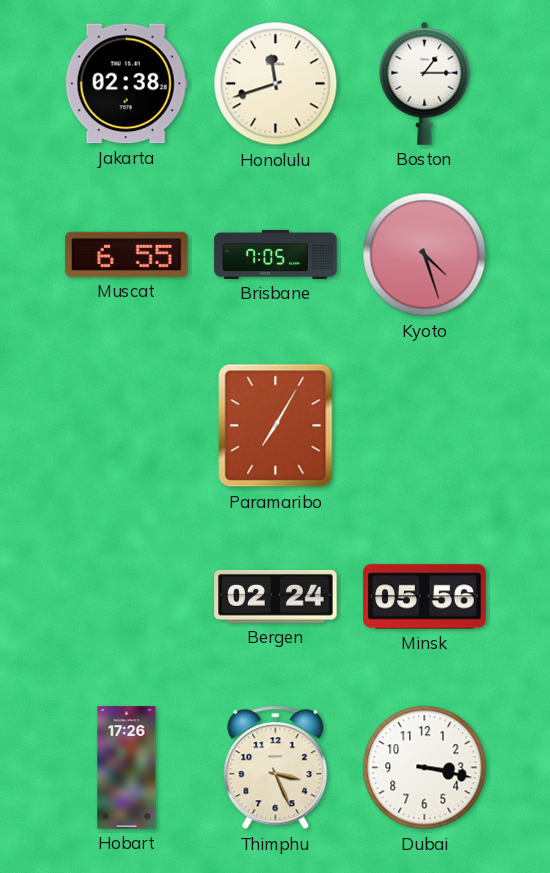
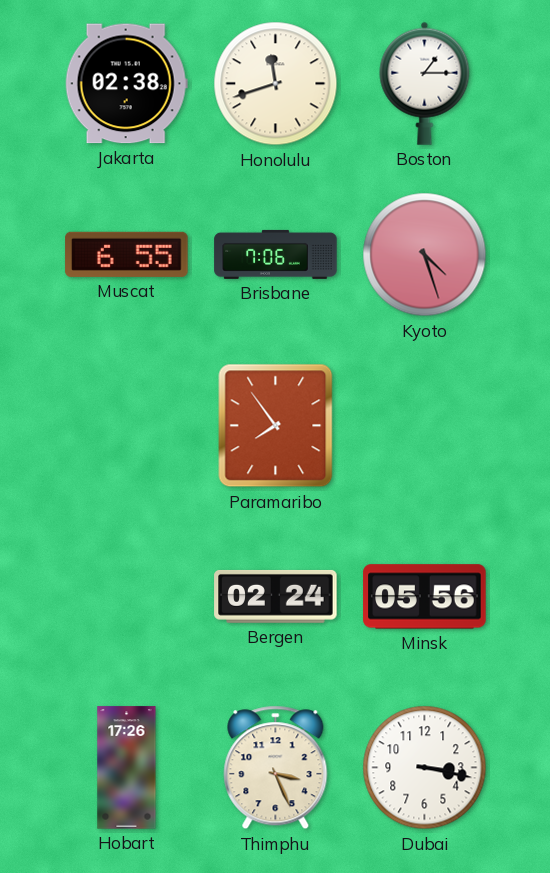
Brisbane: 7:05 -> 7:06
Paramaribo: 7:05 -> 7:54
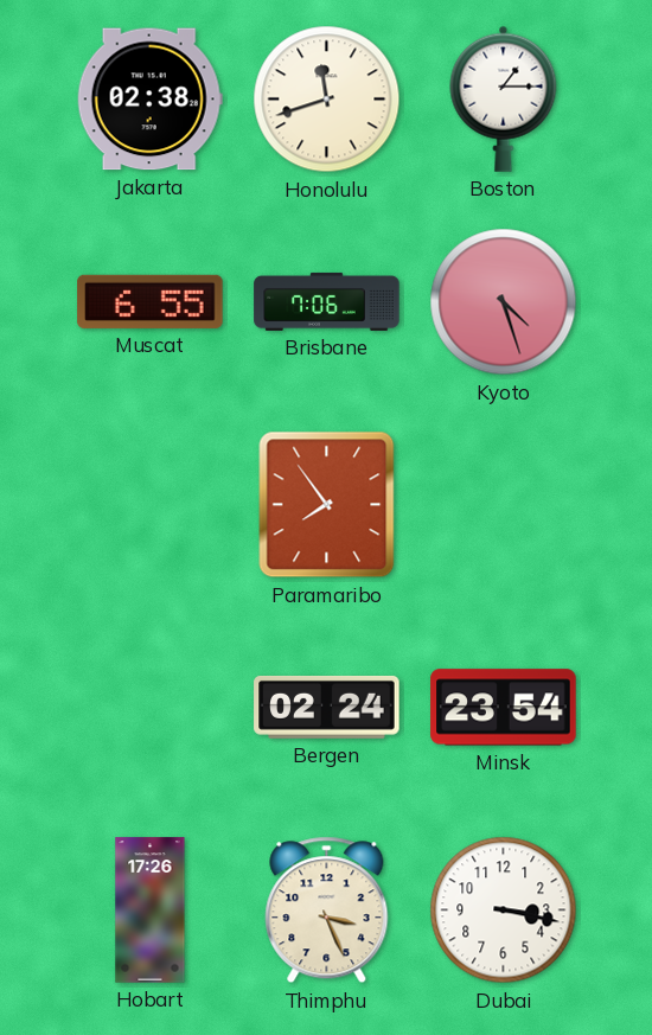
Minsk: 05:56 -> 23:54
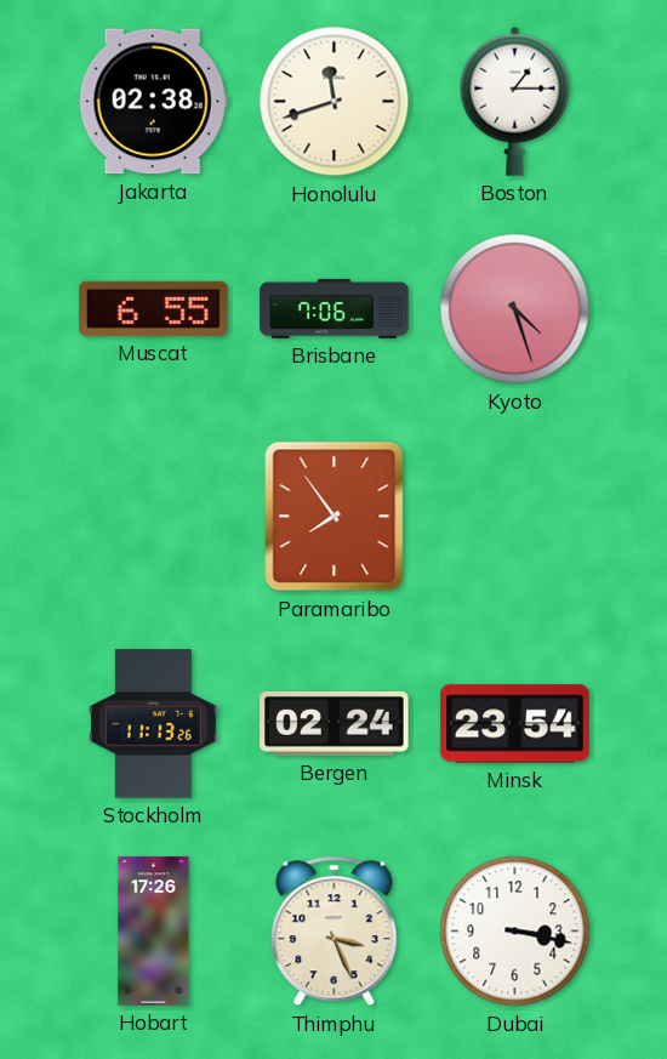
Stockholm: none -> 11:13
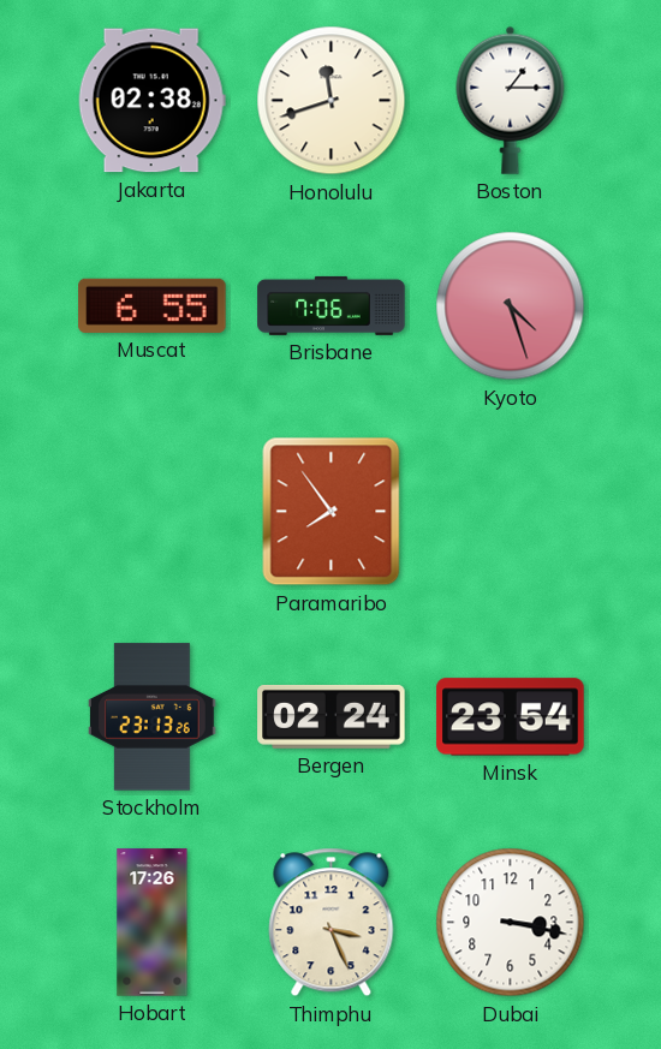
Stockholm: 11:13 -> 23:13
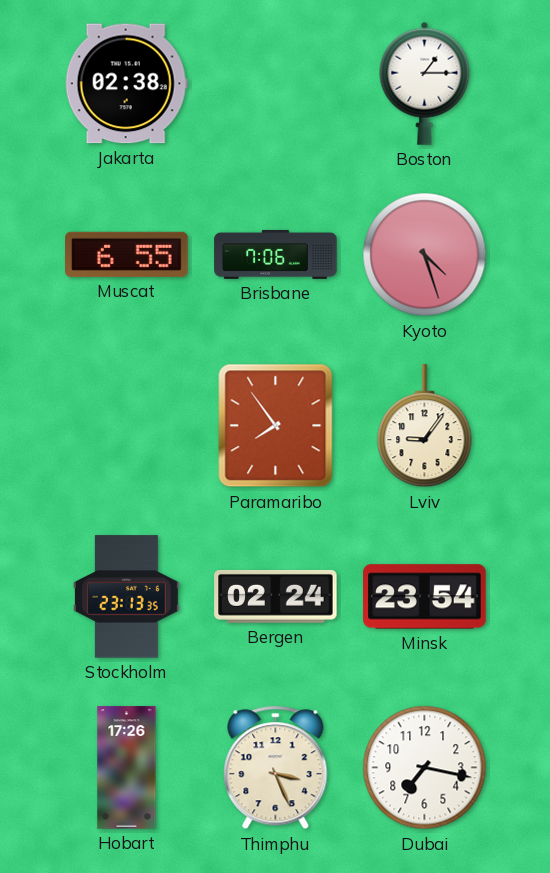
Honolulu: 11:42 -> none
Lviv: none -> 9:06
Stockholm: 23:13:26 -> 23:13:35
Dubai: 3:17 -> 7:17
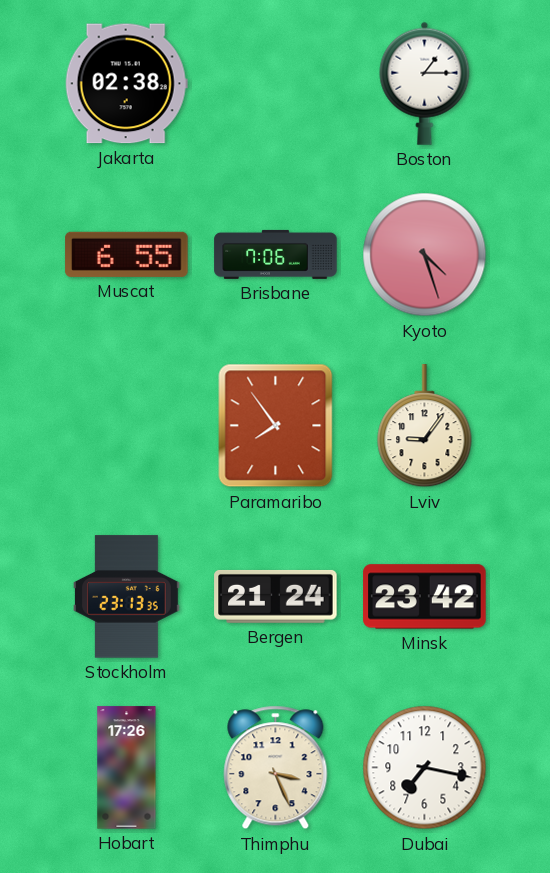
Bergen: 02:24 -> 21:24
Minsk: 23:54 -> 23:42
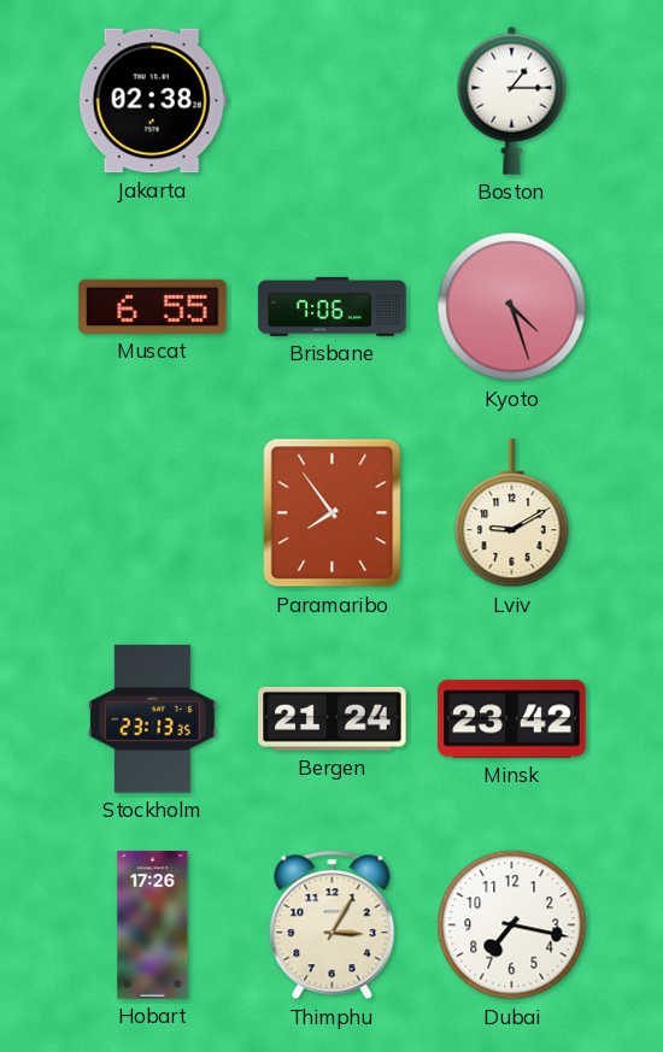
Lviv: 9:06 -> 9:10
Thimphu: 3:26 -> 3:05
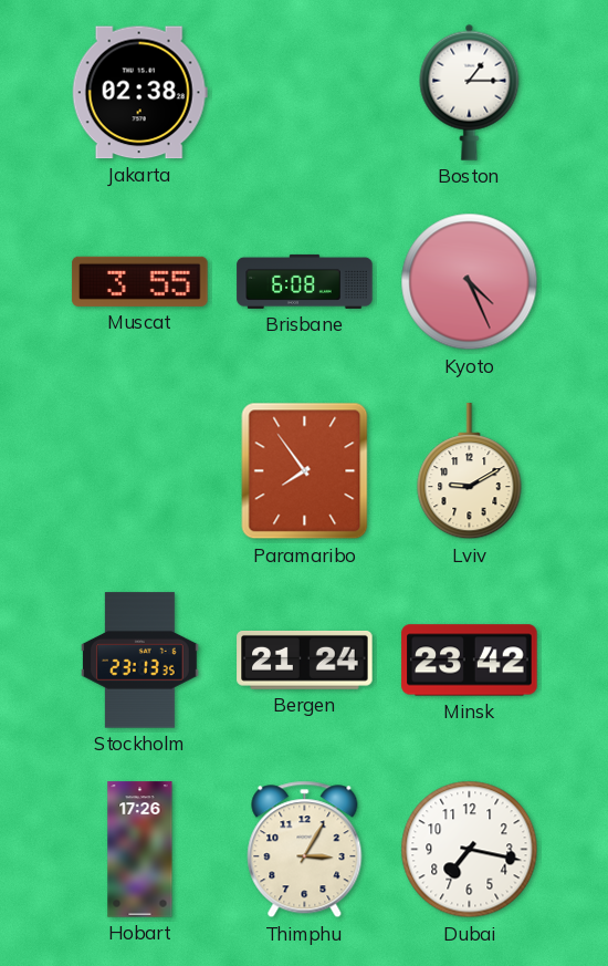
Muscat: 6:55 -> 3:55
Brisbane: 7:06 -> 6:08
Kyoto: 4:27 -> 4:26
